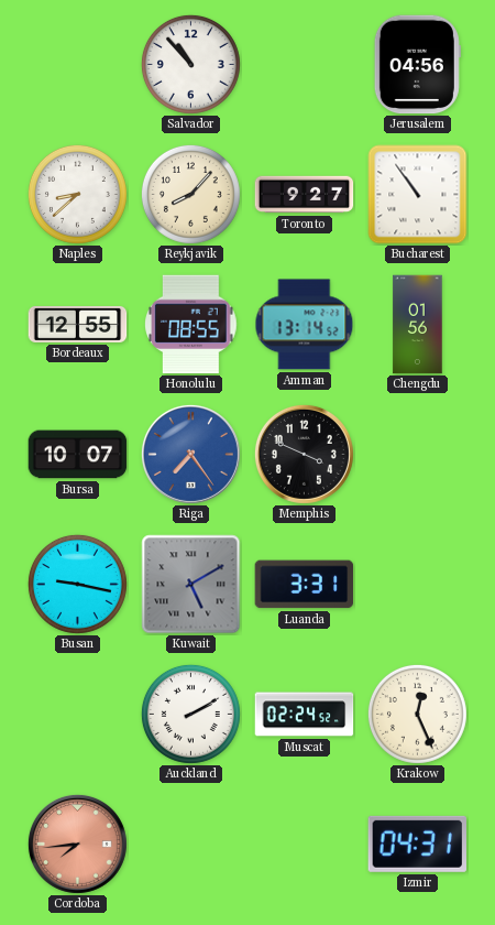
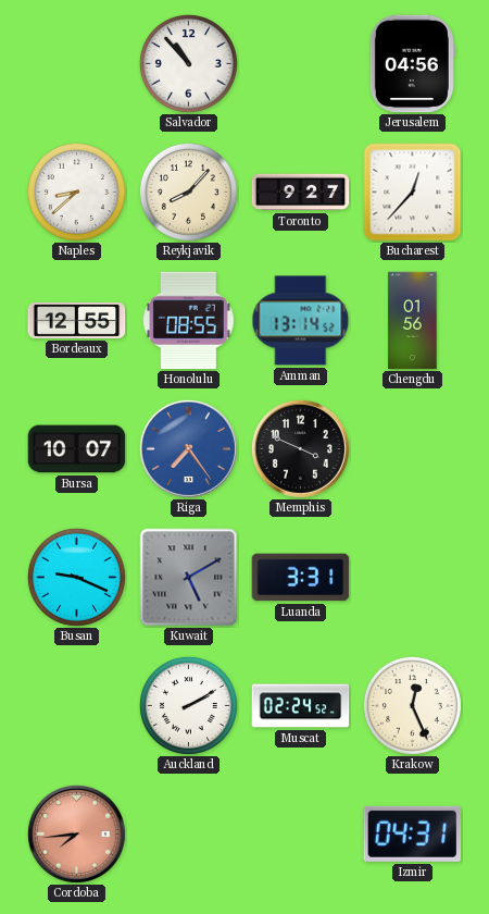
Bucharest: 10:54 -> 12:37
Busan: 9:17 -> 9:19
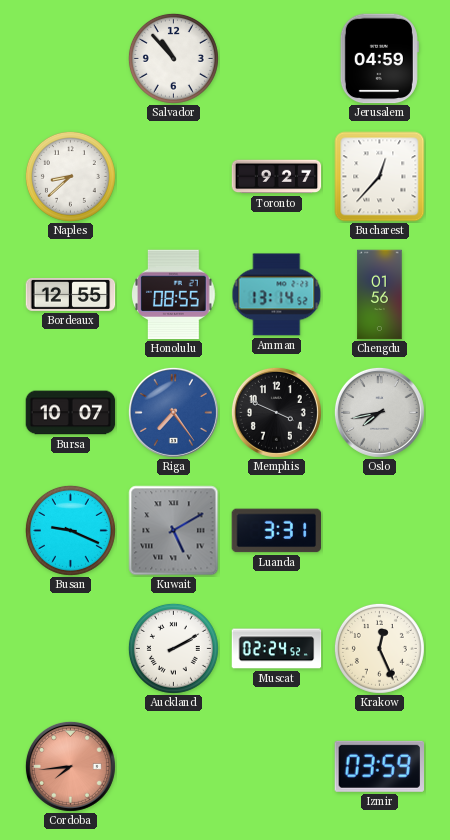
Jerusalem: 04:56 -> 04:59
Reykjavik: 8:07 -> none
Oslo: none -> 7:43
Izmir: 04:31 -> 03:59
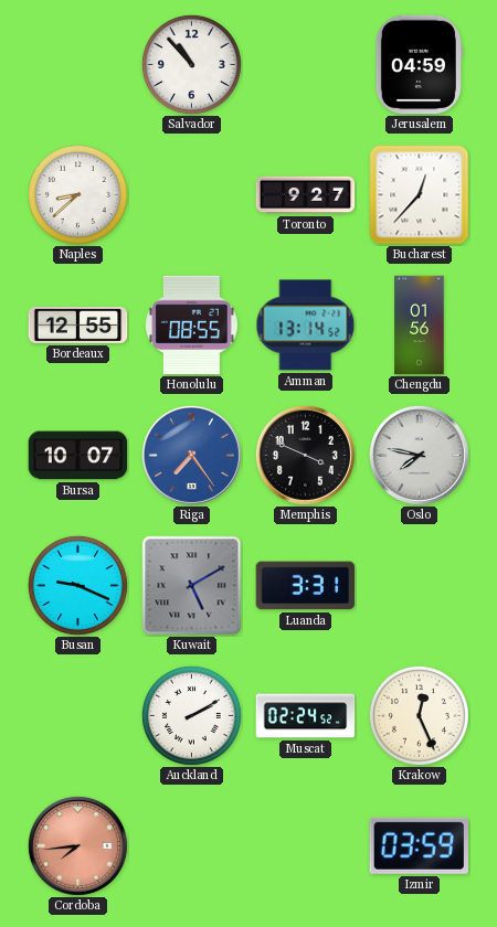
Oslo: 7:43 -> 7:47
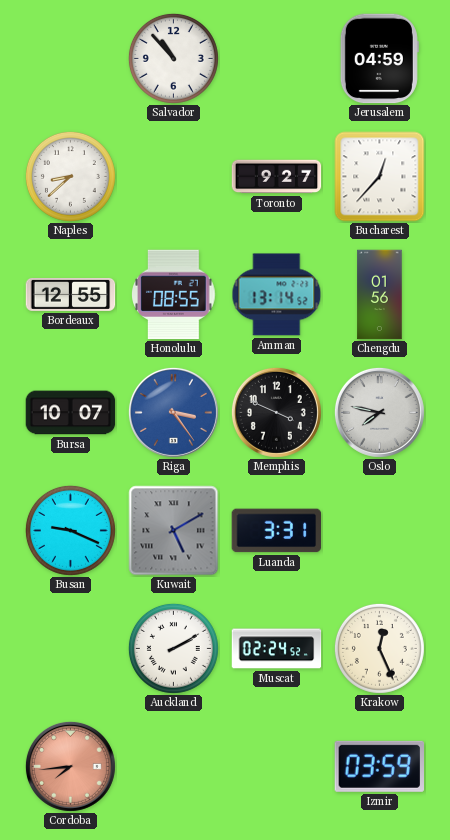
Riga: 7:24 -> 3:24
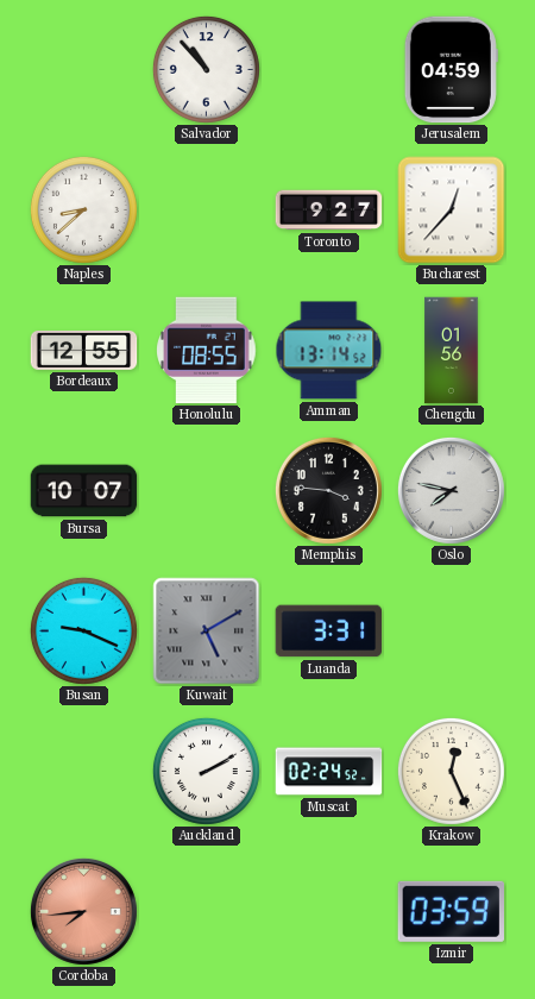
Riga: 3:24 -> none
Memphis: 3:49 -> 3:46
